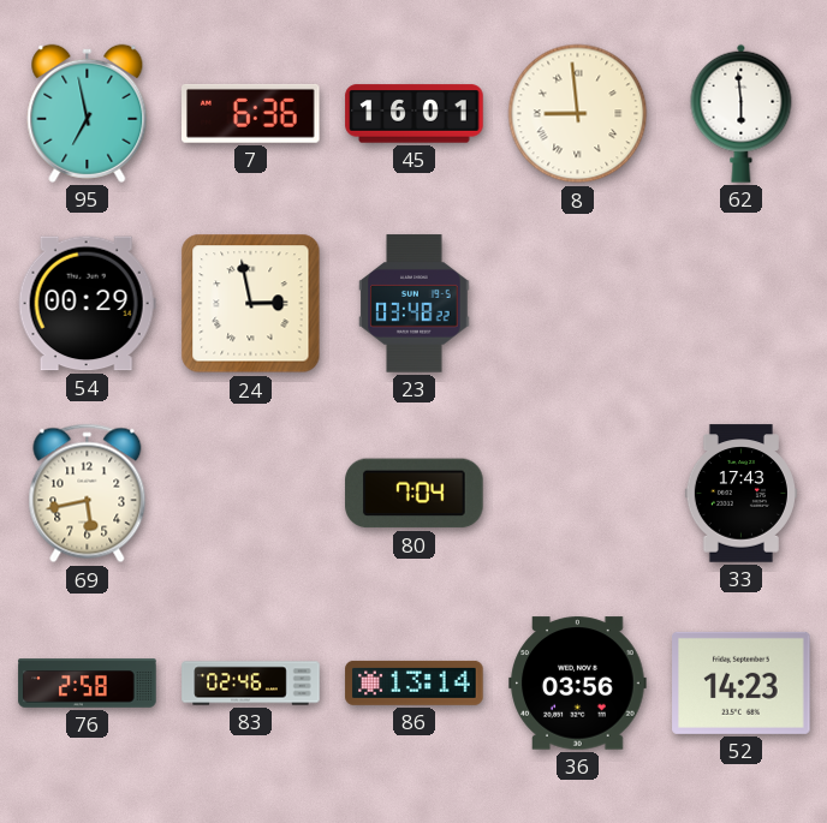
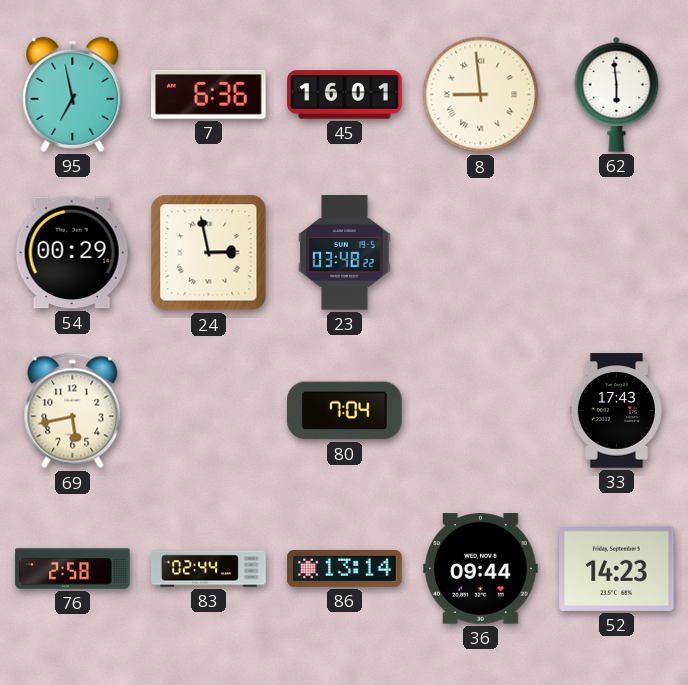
83: 02:46 -> 02:44
36: 03:56 -> 09:44
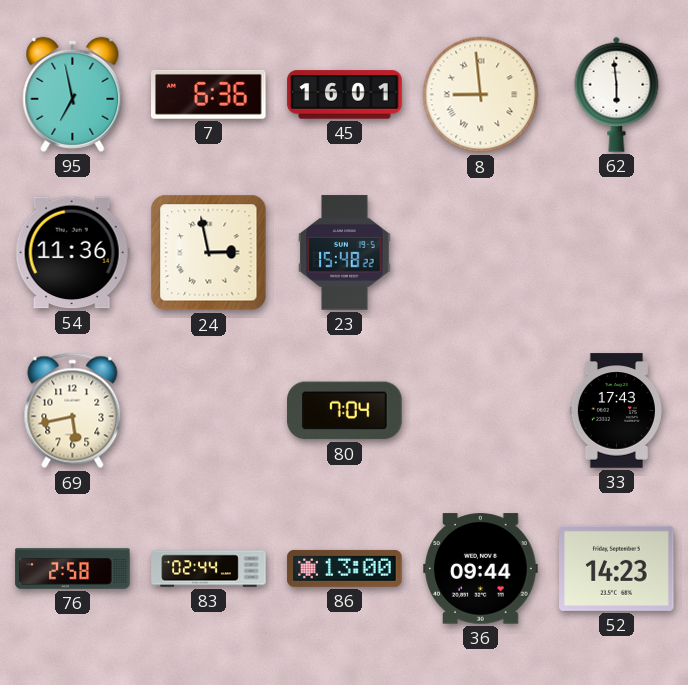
54: 00:29 -> 11:36
23: 03:48 -> 15:48
86: 13:14 -> 13:00
